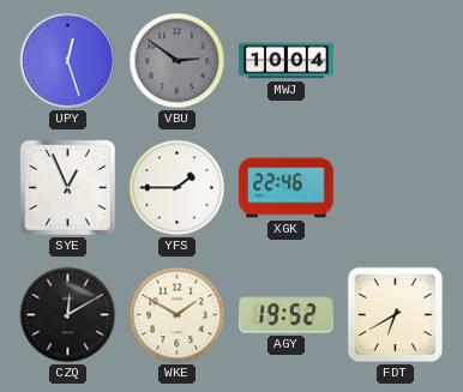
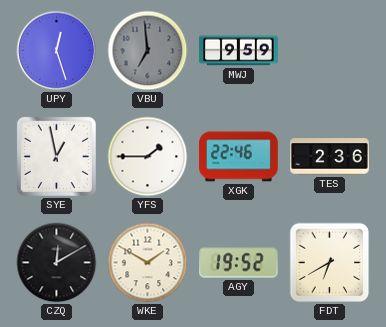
VBU: 2:51 -> 6:59
MWJ: 10:04 -> 9:59
SYE: 12:56 -> 12:58
TES: none -> 2:36
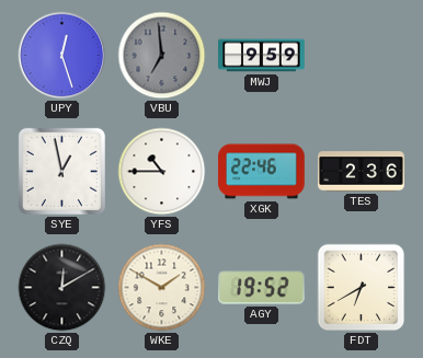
YFS: 1:45 -> 10:45
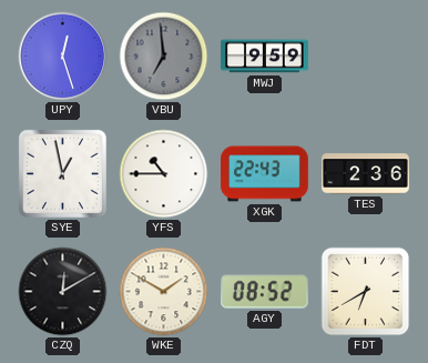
XGK: 22:46 -> 22:43
AGY: 19:52 -> 08:52
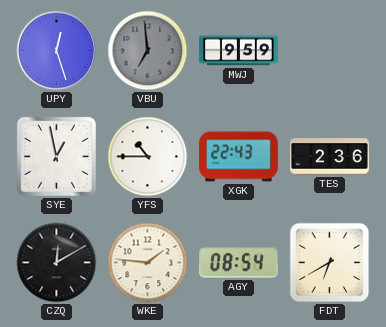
WKE: 1:50 -> 1:46
AGY: 08:52 -> 08:54
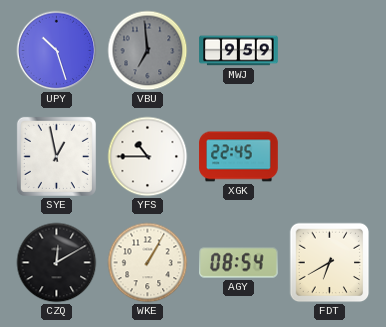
UPY: 12:27 -> 10:27
XGK: 22:43 -> 22:45
TES: 2:36 -> none
WKE: 1:46 -> 1:05
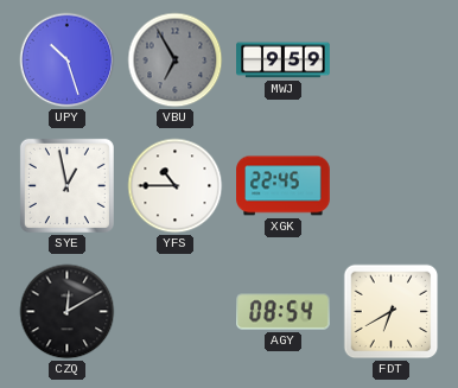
VBU: 6:59 -> 6:55
WKE: 1:05 -> none
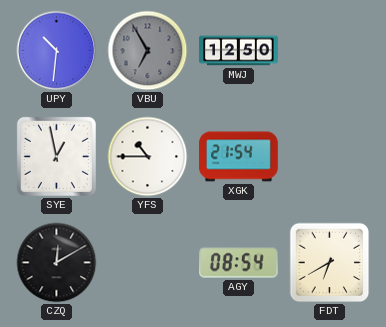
UPY: 10:27 -> 10:31
MWJ: 9:59 -> 12:50
XGK: 22:45 -> 21:54
